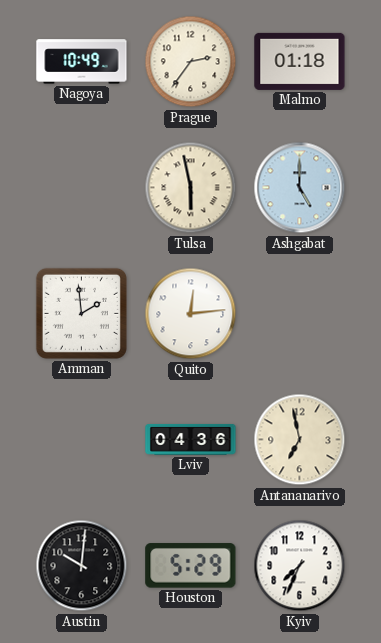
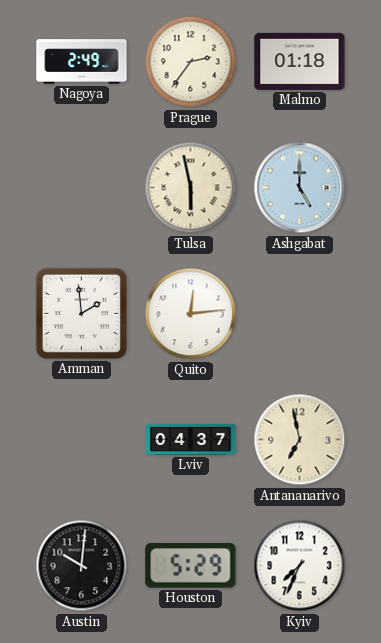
Nagoya: 10:49 -> 2:49
Lviv: 04:36 -> 04:37
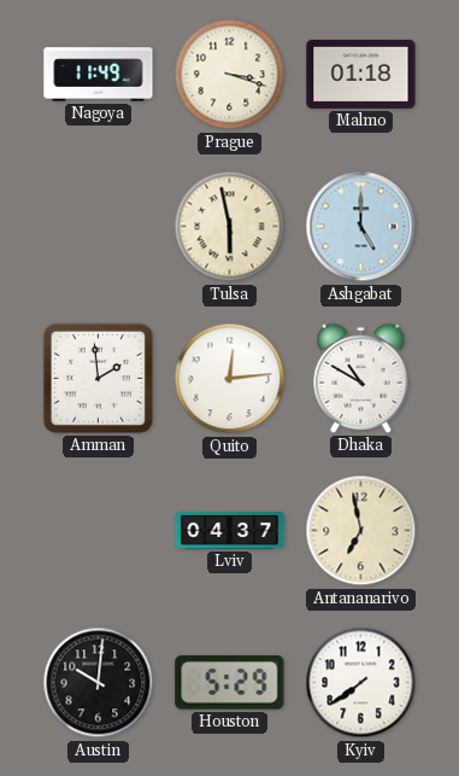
Nagoya: 2:49 -> 11:49
Prague: 2:36 -> 3:18
Dhaka: none -> 10:50
Kyiv: 7:34 -> 7:39
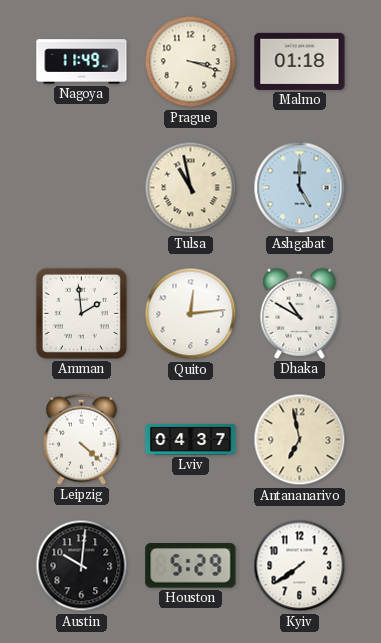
Tulsa: 5:58 -> 10:58
Leipzig: none -> 4:22
